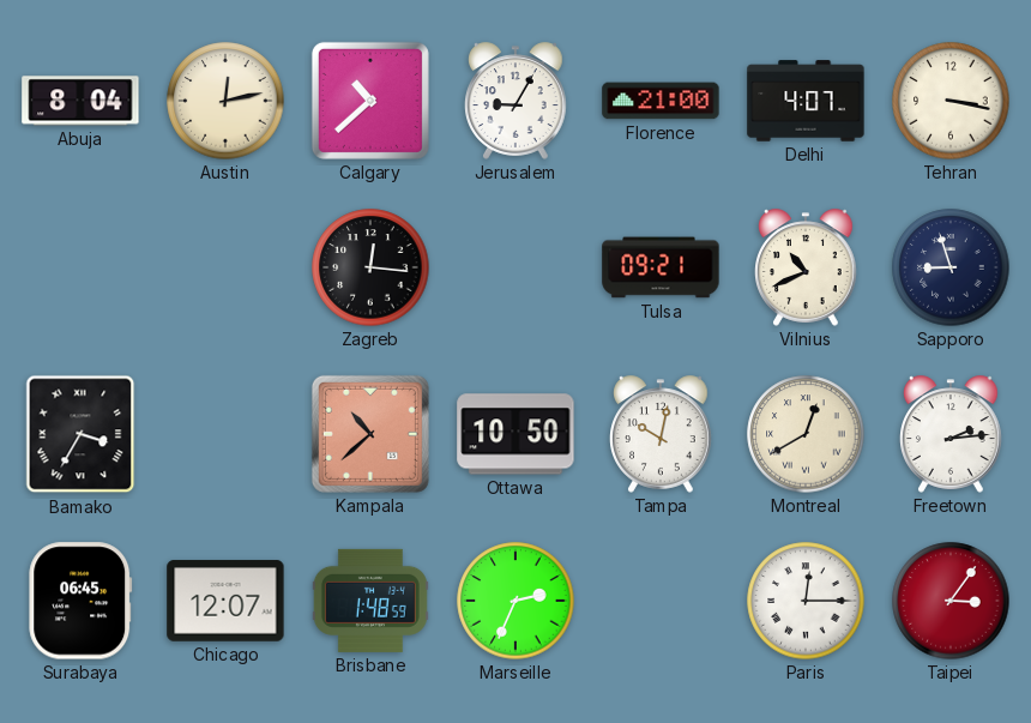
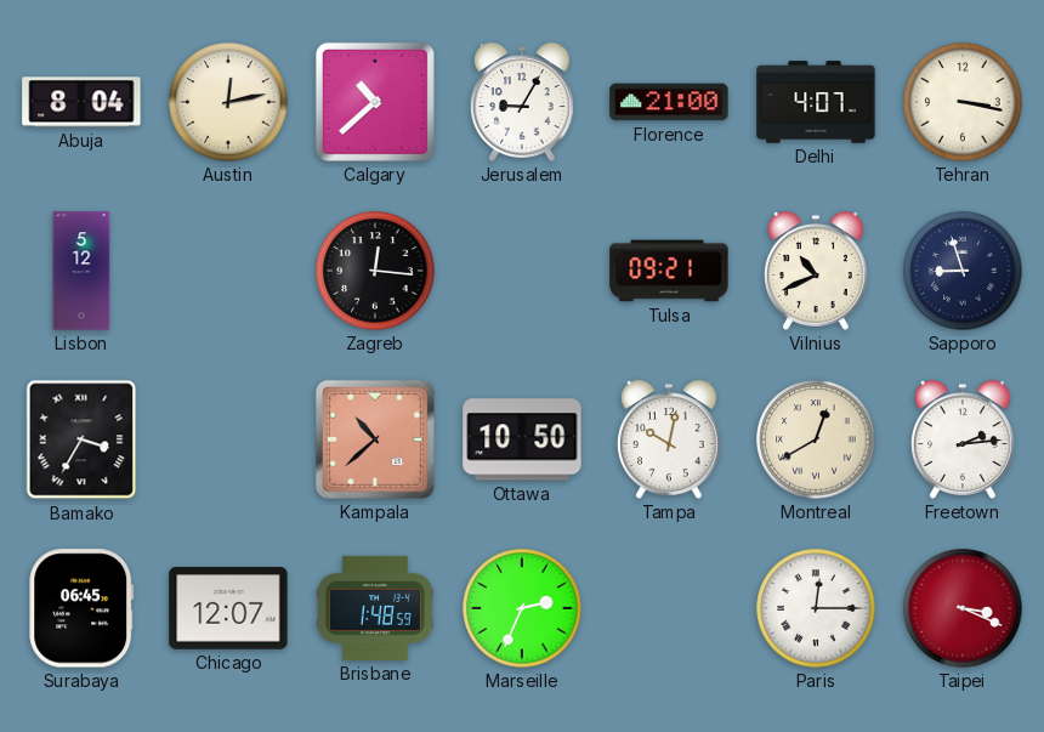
Lisbon: none -> 5:12
Taipei: 3:06 -> 3:19
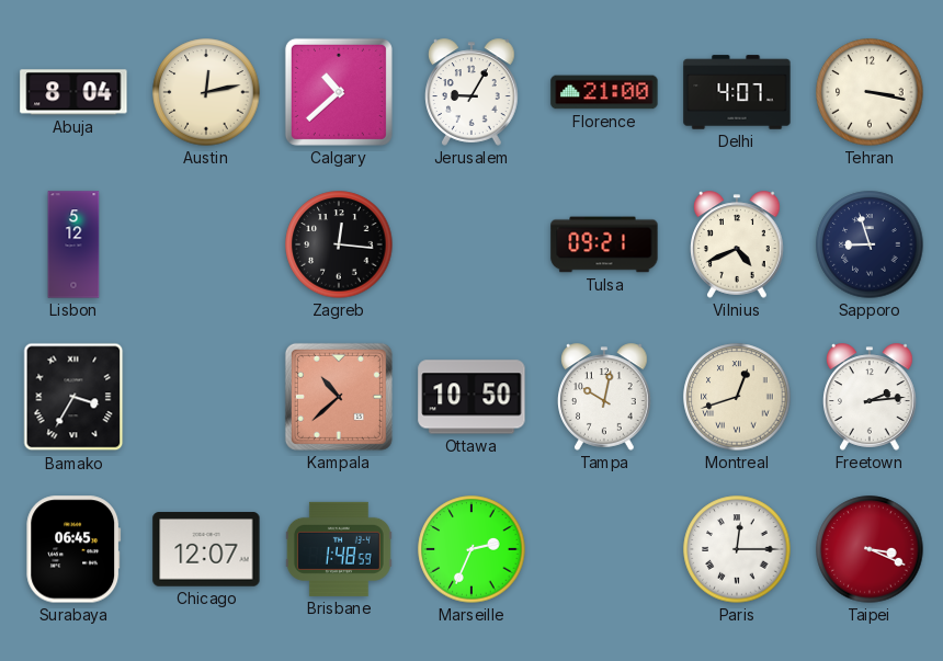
Vilnius: 10:41 -> 4:41
Montreal: 12:40 -> 12:42
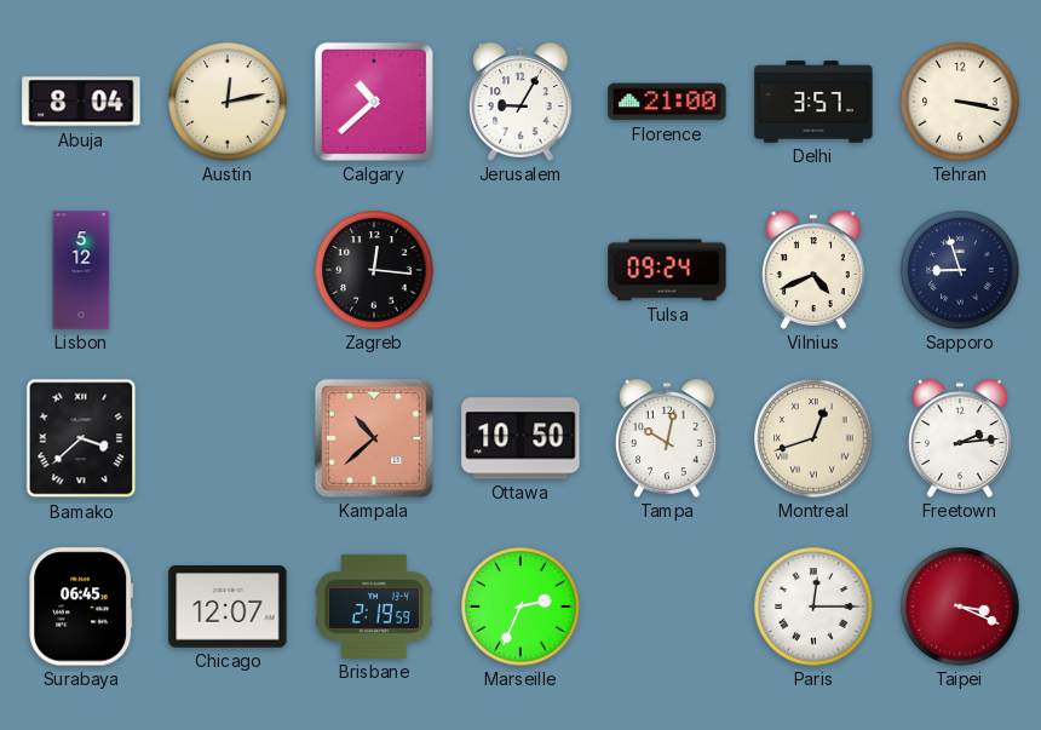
Delhi: 4:07 -> 3:57
Tulsa: 09:21 -> 09:24
Bamako: 3:35 -> 3:38
Brisbane: 1:48 -> 2:19
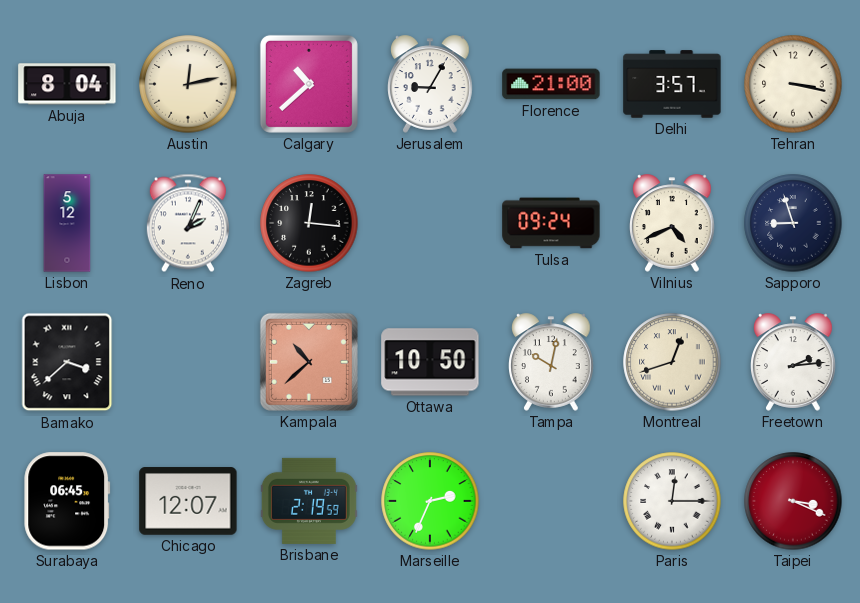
Reno: none -> 2:04
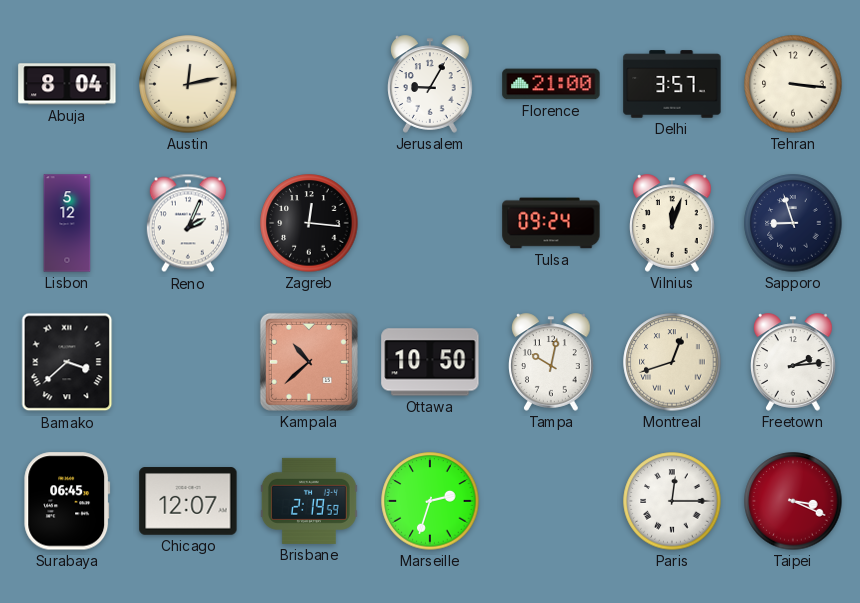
Calgary: 10:38 -> none
Tehran: 3:17 -> 3:16
Vilnius: 4:41 -> 12:03
Marseille: 2:34 -> 2:33
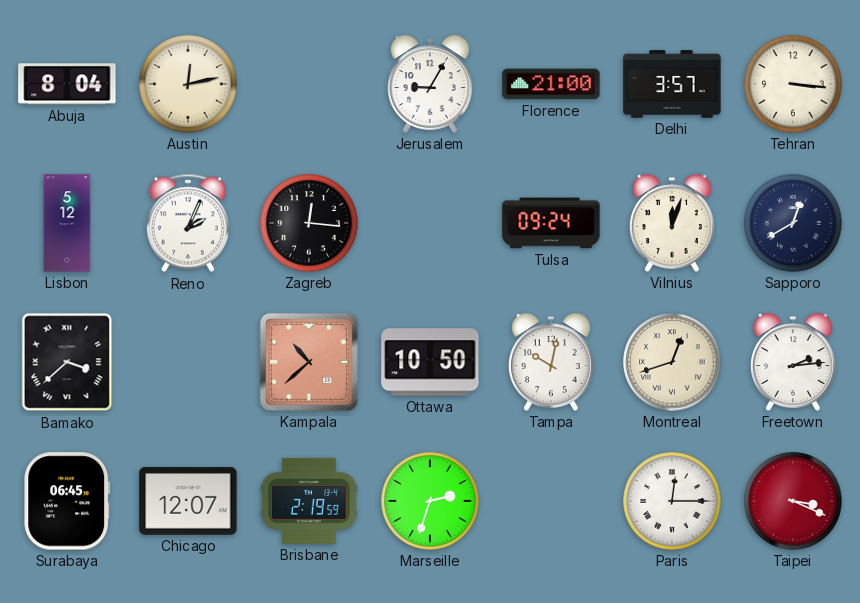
Sapporo: 8:57 -> 12:40
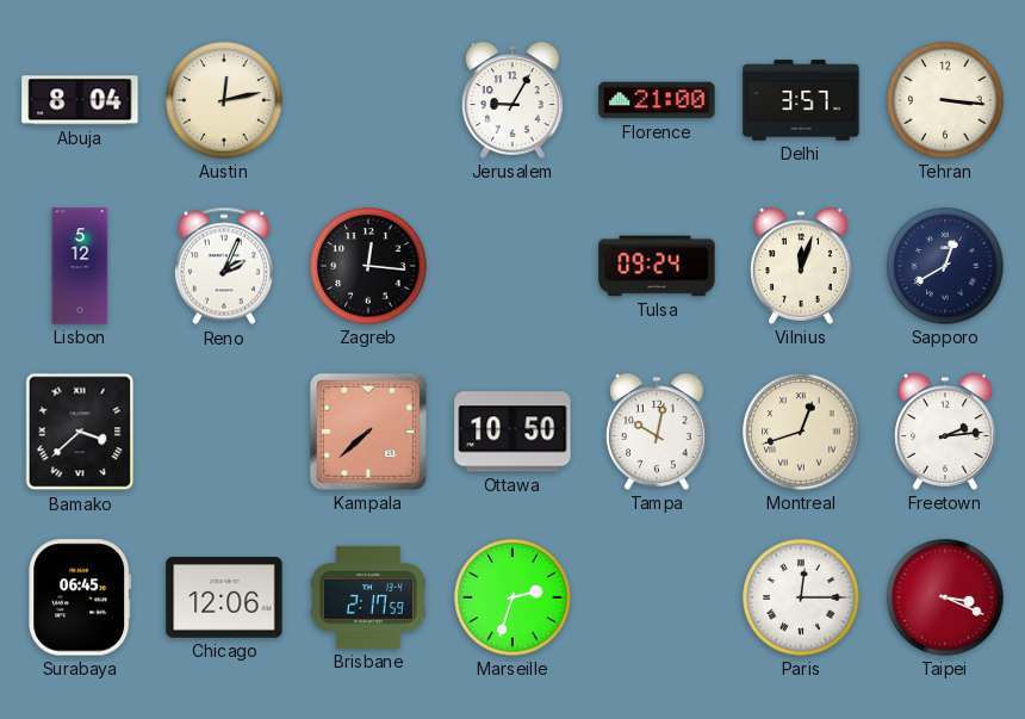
Kampala: 10:38 -> 7:38
Chicago: 12:07 -> 12:06
Brisbane: 2:19 -> 2:17
